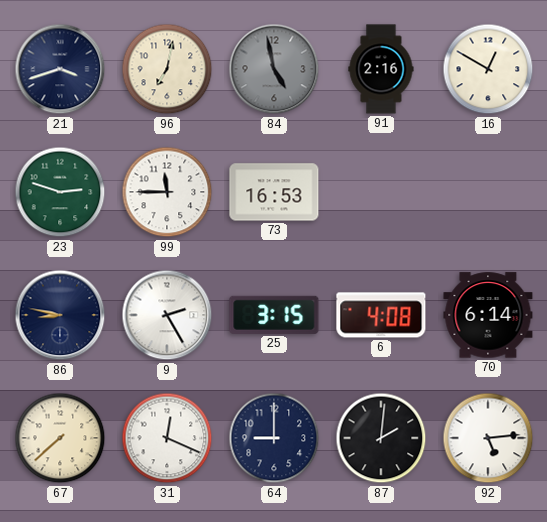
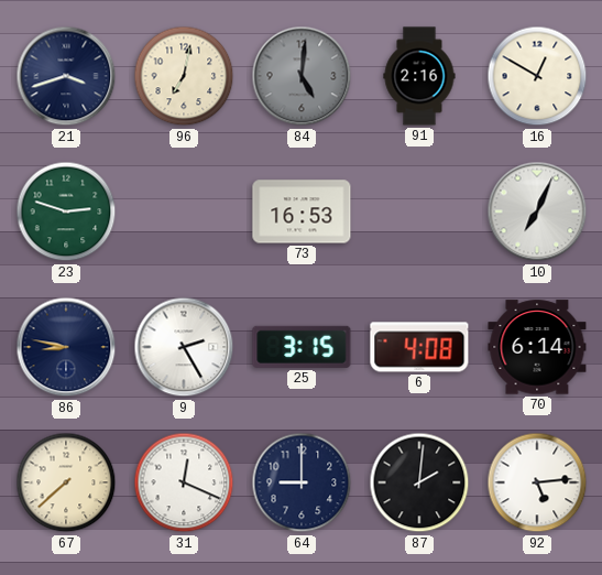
84: 4:58 -> 5:01
99: 11:45 -> none
10: none -> 7:04
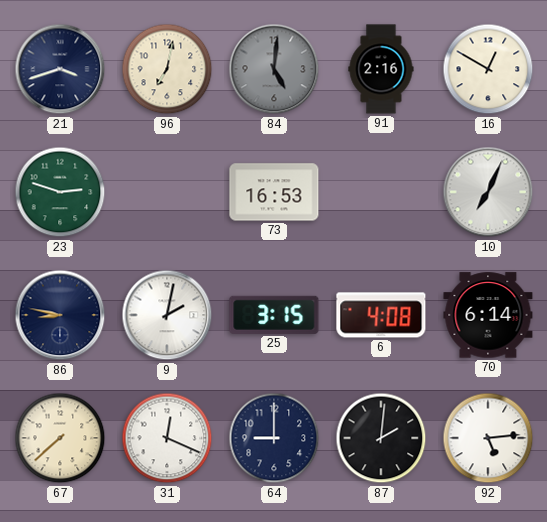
9: 2:25 -> 2:02
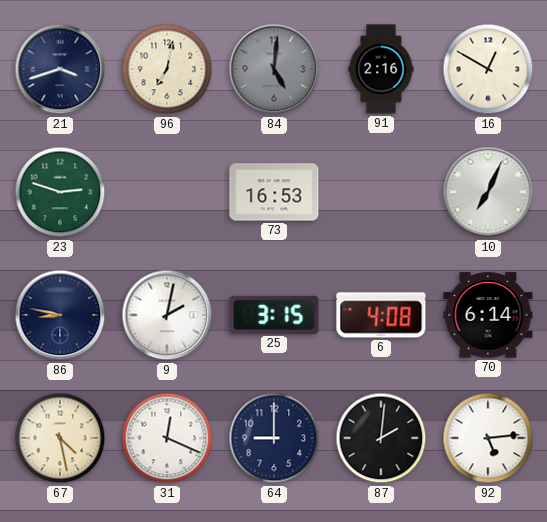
67: 7:38 -> 4:28
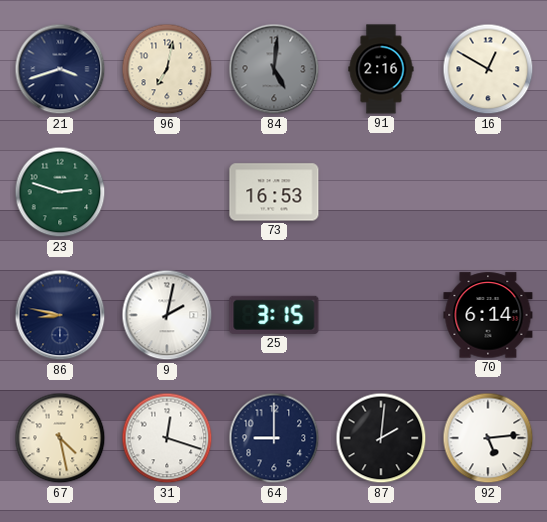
10: 7:04 -> none
6: 4:08 -> none
31: 12:19 -> 12:18
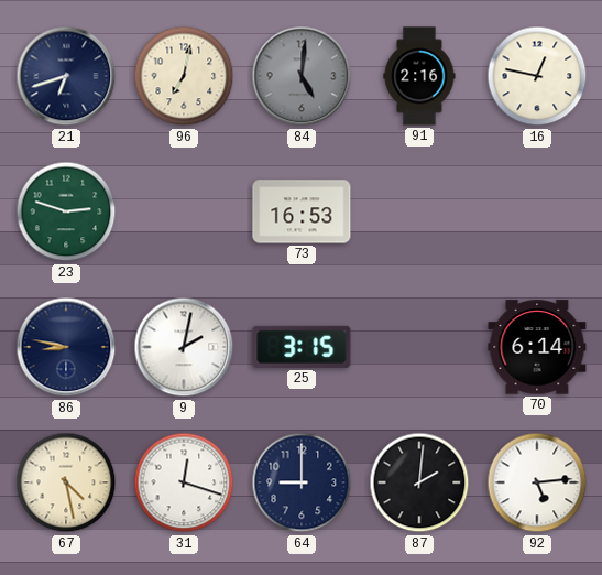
21: 3:42 -> 6:42
16: 12:50 -> 12:47
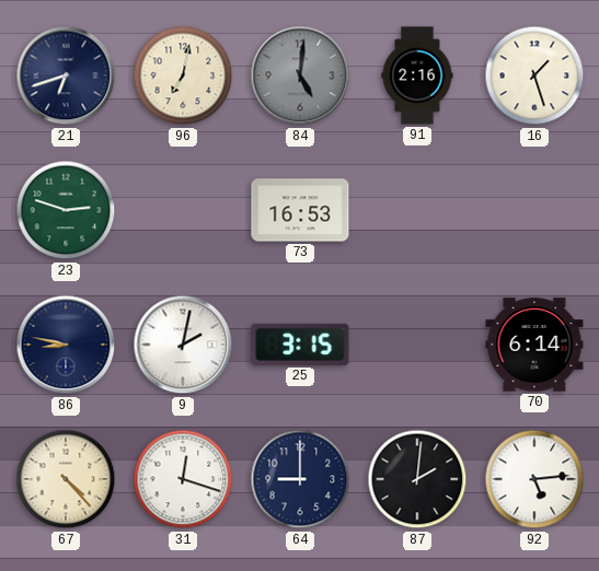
16: 12:47 -> 1:27
67: 4:28 -> 4:23
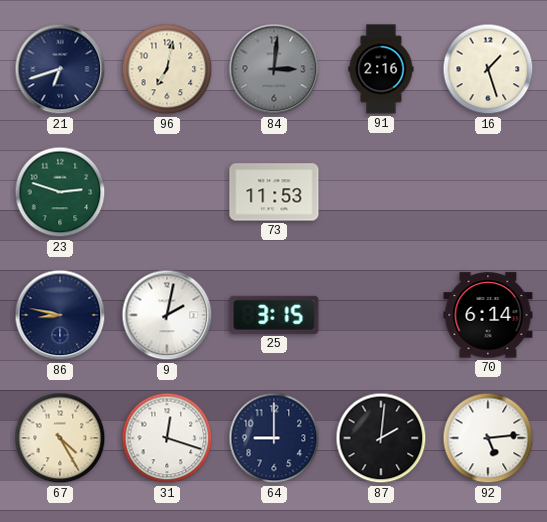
84: 5:01 -> 3:01
73: 16:53 -> 11:53
67: 4:23 -> 4:25
